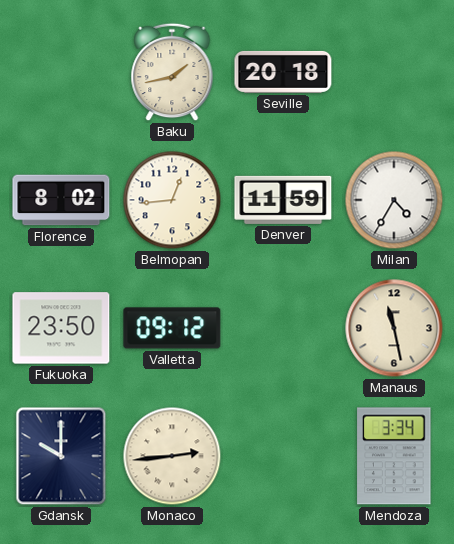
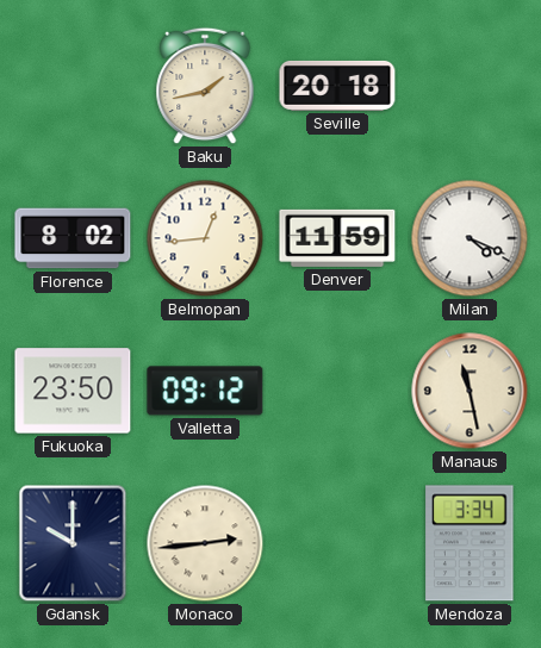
Milan: 4:35 -> 4:19
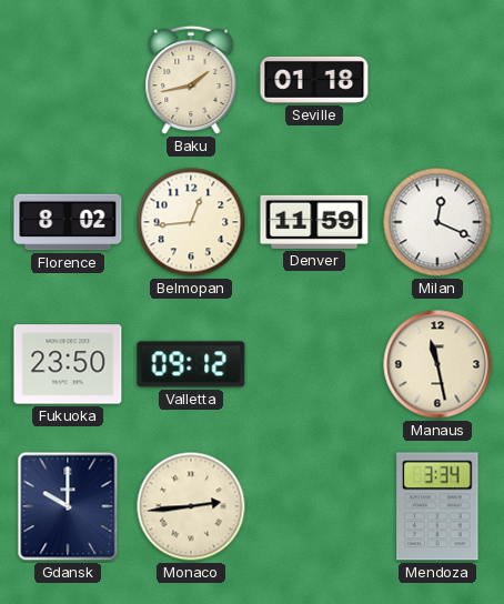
Seville: 20:18 -> 01:18
Milan: 4:19 -> 12:19
